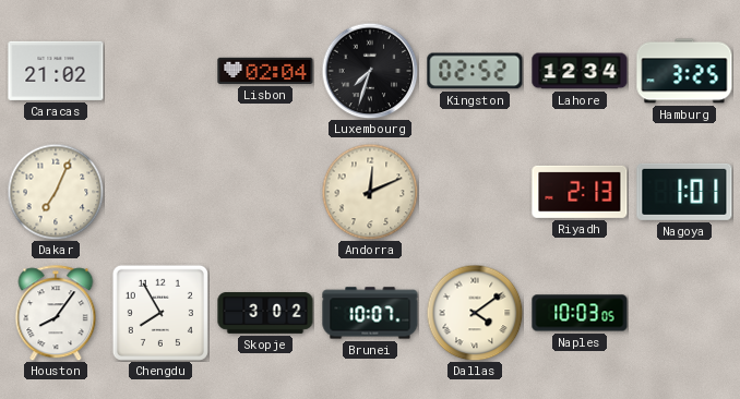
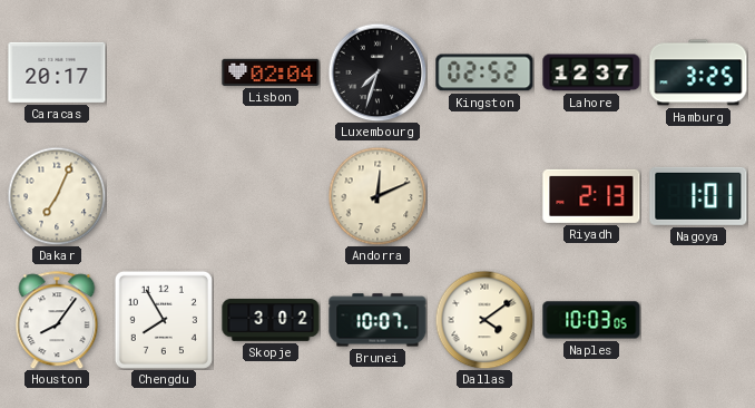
Caracas: 21:02 -> 20:17
Lahore: 12:34 -> 12:37
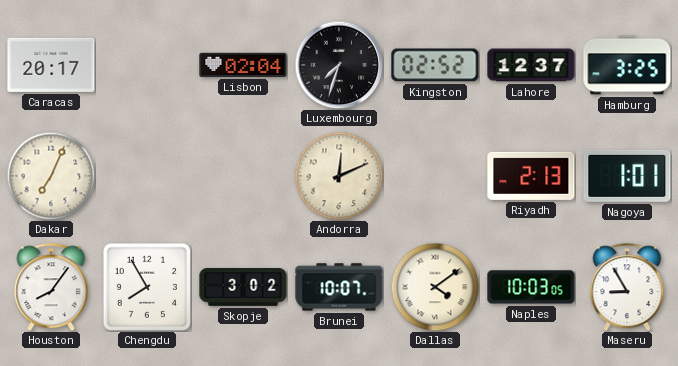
Maseru: none -> 8:55
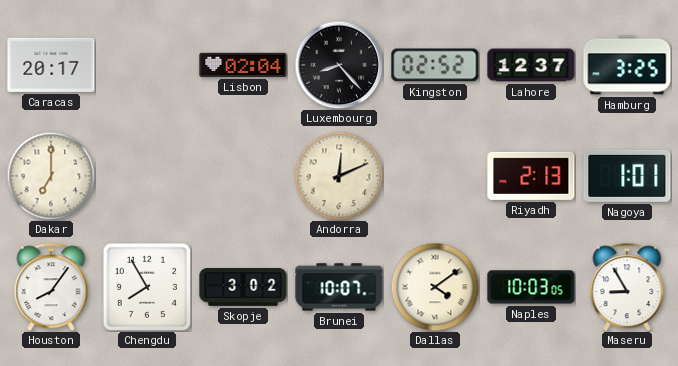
Luxembourg: 7:33 -> 8:23
Dakar: 7:04 -> 7:00
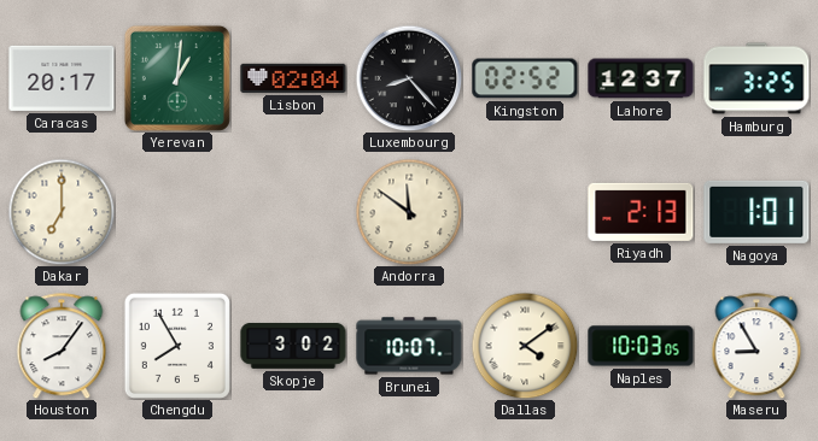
Yerevan: none -> 1:01
Andorra: 12:11 -> 11:51
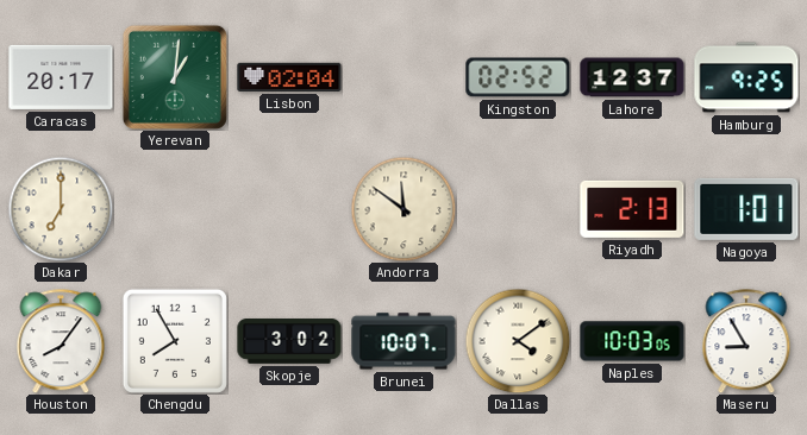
Luxembourg: 8:23 -> none
Hamburg: 3:25 -> 9:25
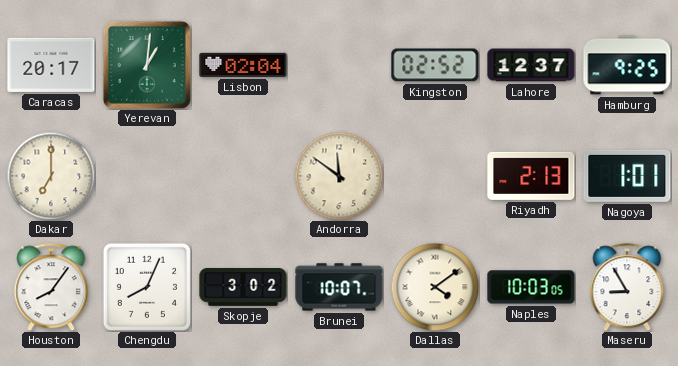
Chengdu: 7:55 -> 8:04
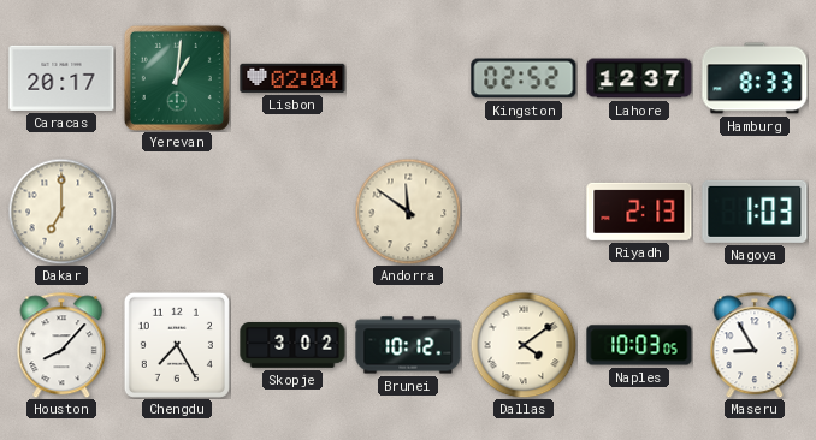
Hamburg: 9:25 -> 8:33
Nagoya: 1:01 -> 1:03
Houston: 8:06 -> 8:07
Chengdu: 8:04 -> 7:25
Brunei: 10:07 -> 10:12
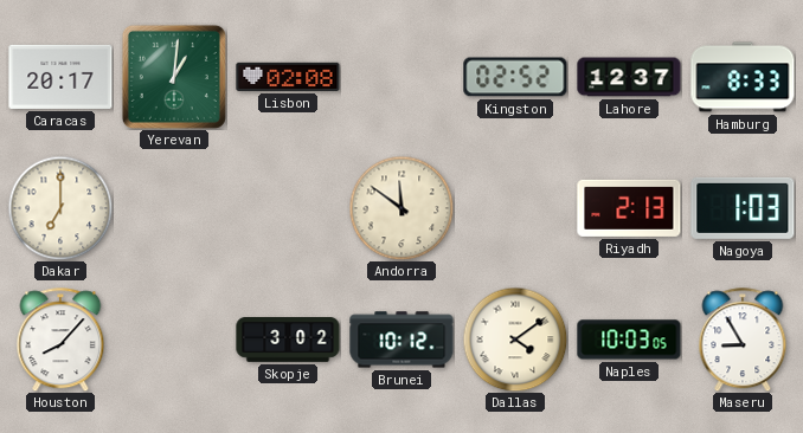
Lisbon: 02:04 -> 02:08
Chengdu: 7:25 -> none
